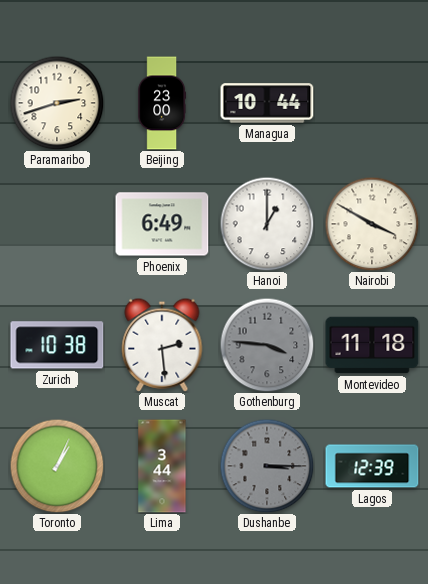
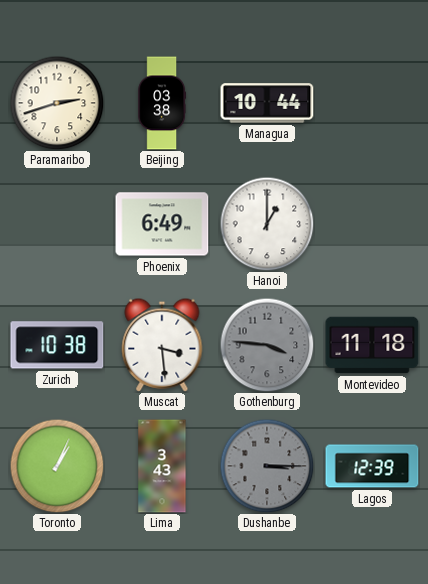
Beijing: 23:00 -> 03:38
Nairobi: 3:50 -> none
Muscat: 2:29 -> 3:29
Lima: 3:44 -> 3:43
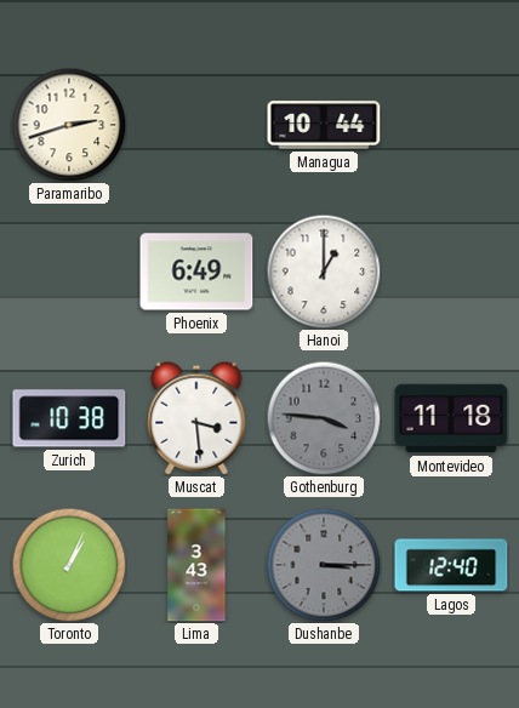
Beijing: 03:38 -> none
Lagos: 12:39 -> 12:40
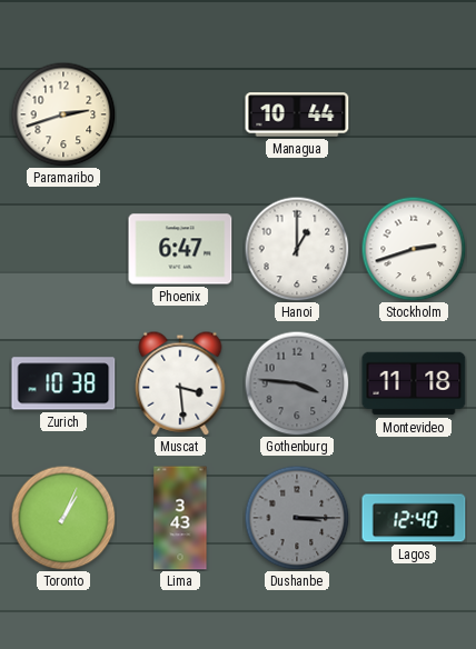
Phoenix: 6:49 -> 6:47
Stockholm: none -> 2:42
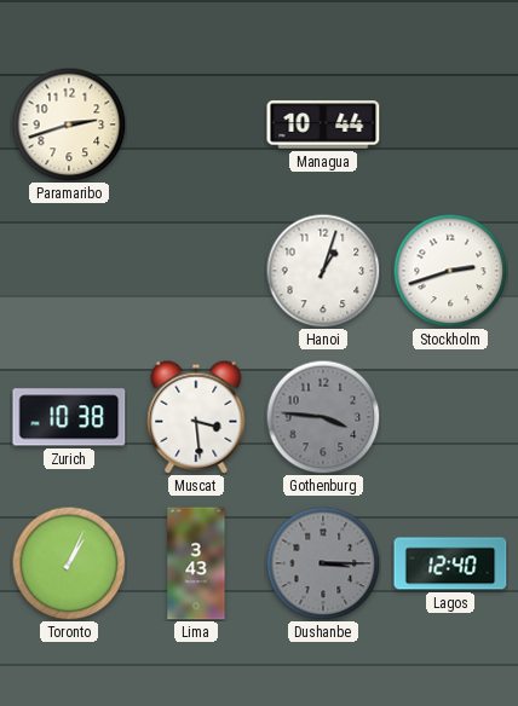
Phoenix: 6:47 -> none
Hanoi: 1:00 -> 1:03
Montevideo: 11:18 -> none
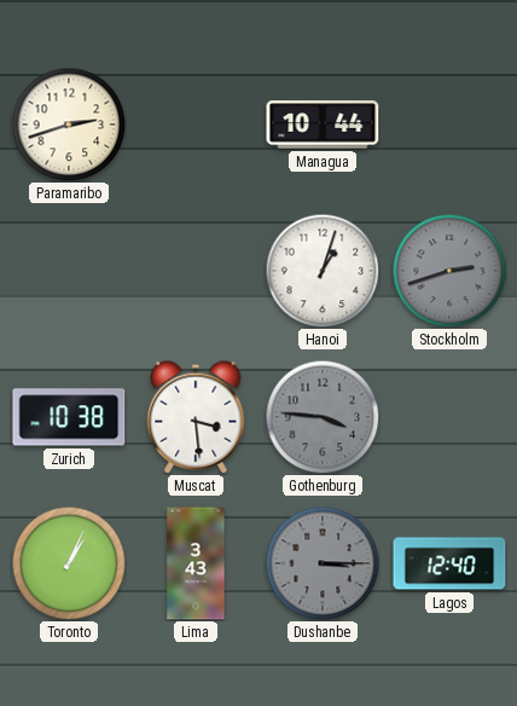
Stockholm dial: white -> grey
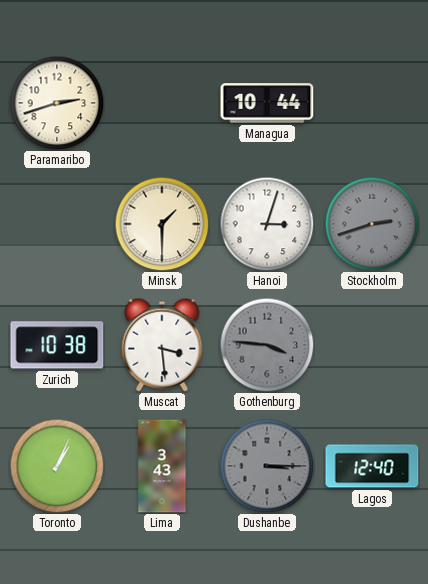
Minsk: none -> 1:30
Hanoi: 1:03 -> 3:03
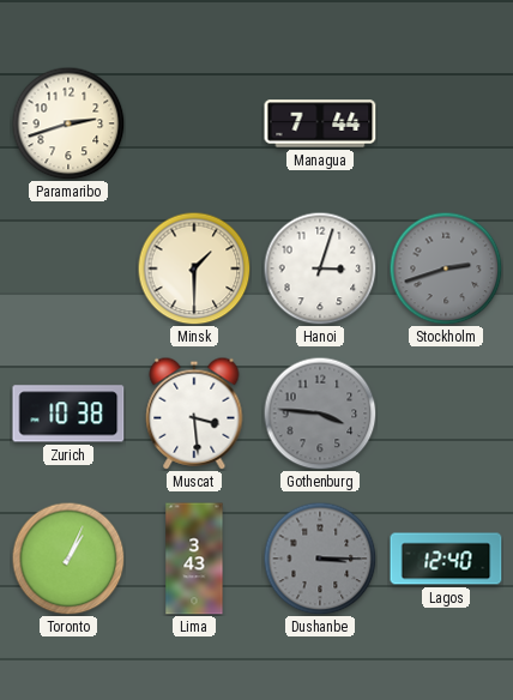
Managua: 10:44 -> 7:44
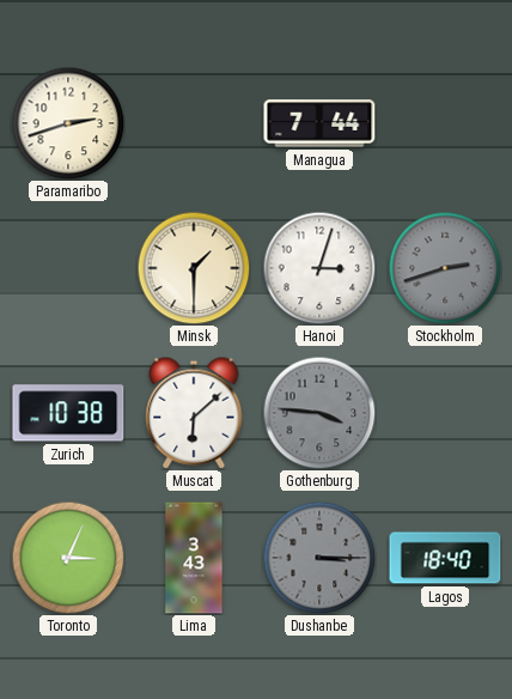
Muscat: 3:29 -> 6:08
Toronto: 1:04 -> 3:04
Lagos: 12:40 -> 18:40
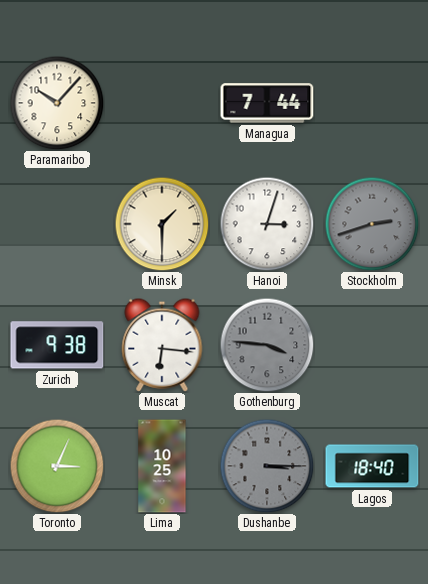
Paramaribo: 2:42 -> 10:07
Zurich: 10:38 -> 9:38
Muscat: 6:08 -> 6:16
Lima: 3:43 -> 10:25
